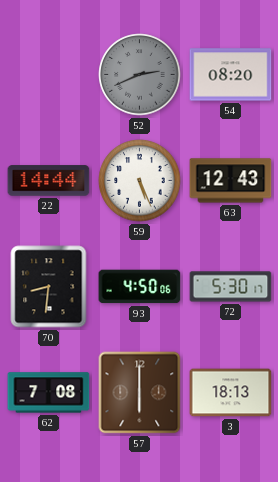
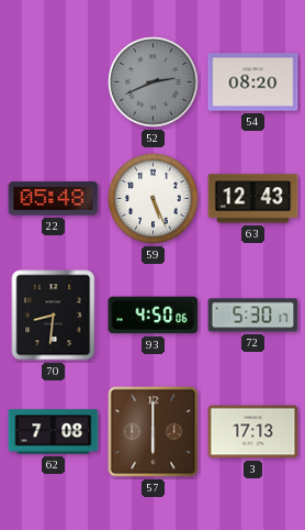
22: 14:44 -> 05:48
3: 18:13 -> 17:13
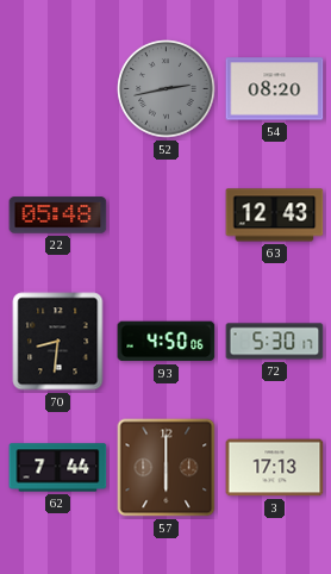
52: 2:41 -> 2:43
59: 5:26 -> none
62: 7:08 -> 7:44
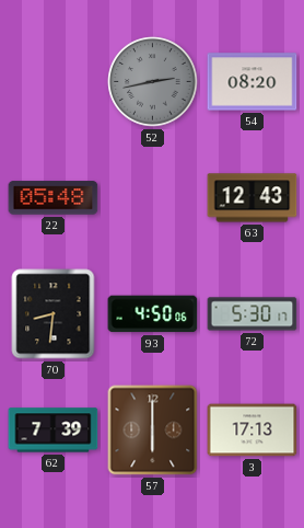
62: 7:44 -> 7:39
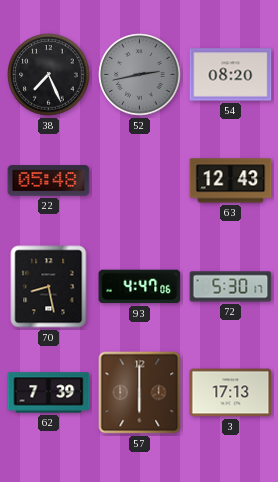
38: none -> 7:26
70: 8:31 -> 8:28
93: 4:50 -> 4:47
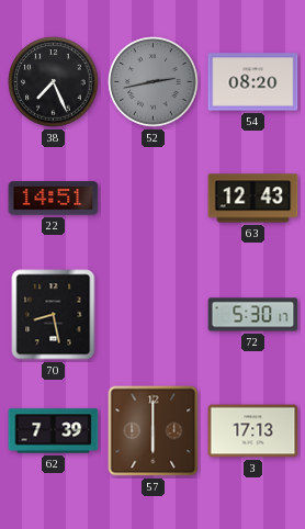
22: 05:48 -> 14:51
93: 4:47 -> none
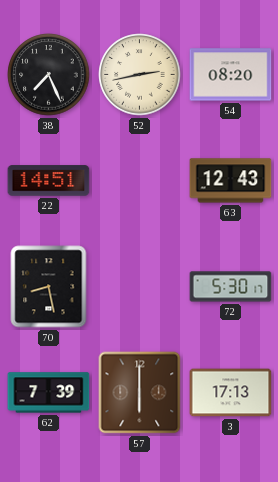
52 dial: grey -> cream
